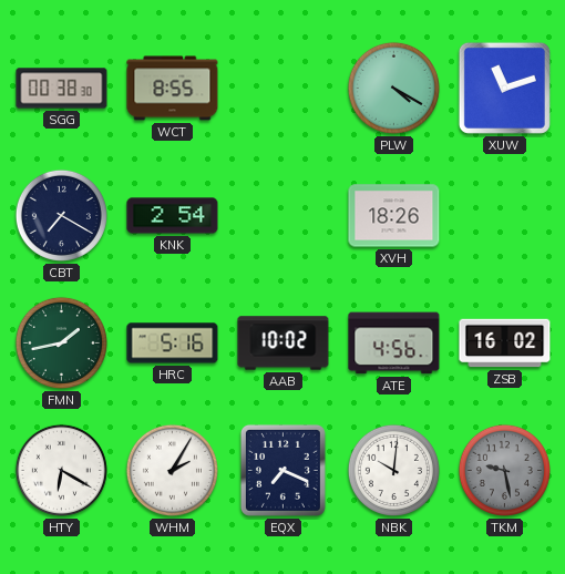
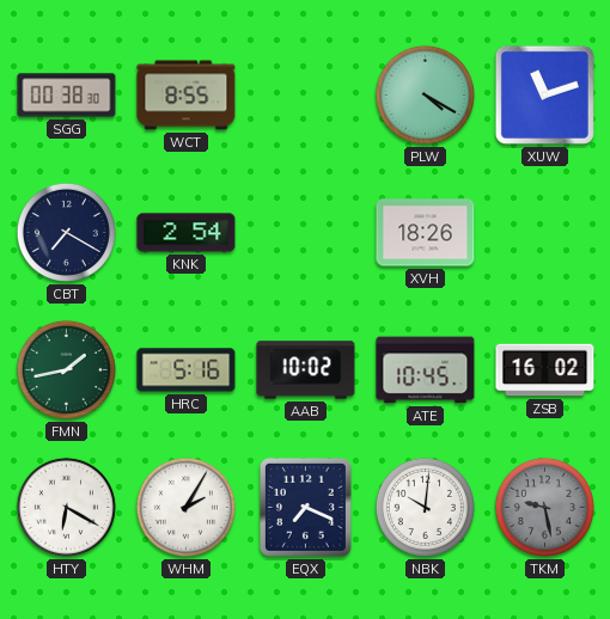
ATE: 4:56 -> 10:45
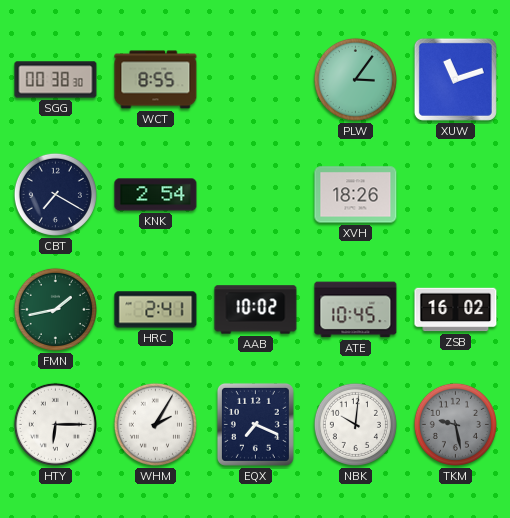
PLW: 4:20 -> 3:06
HRC: 5:16 -> 2:41
HTY: 6:20 -> 6:15
